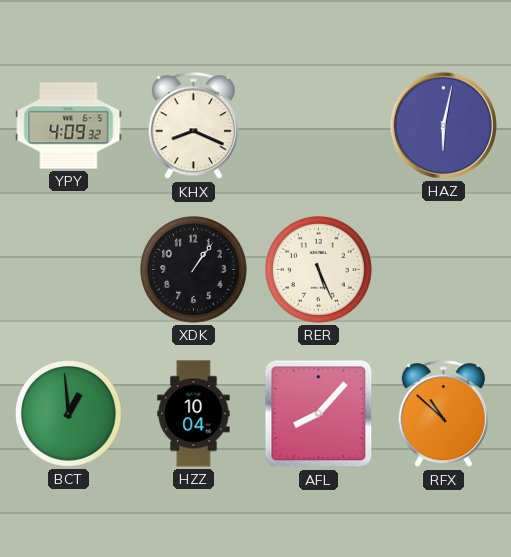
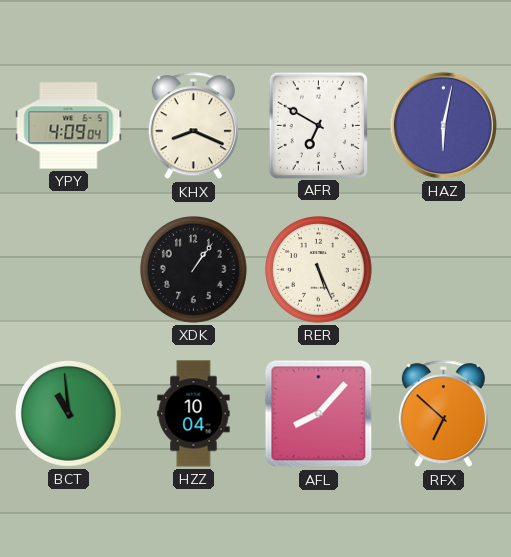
YPY: 4:09:32 -> 4:09:04
AFR: none -> 6:50
BCT: 12:59 -> 10:59
RFX: 10:52 -> 6:52
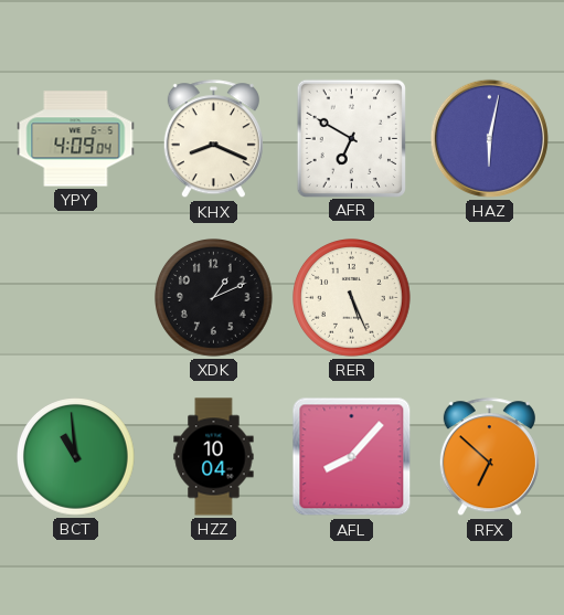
XDK: 1:06 -> 1:11
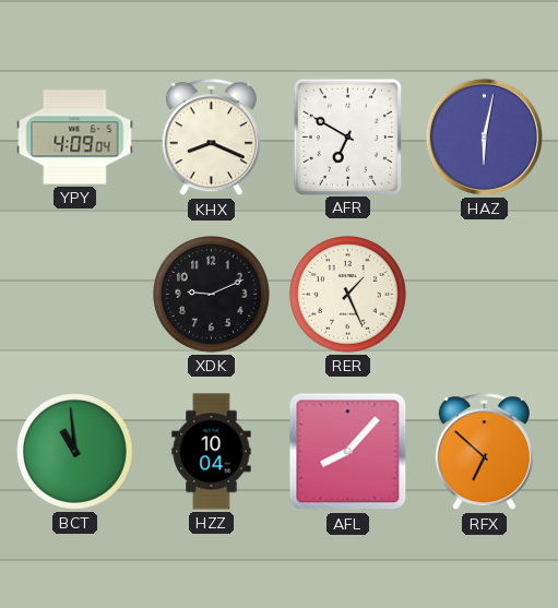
XDK: 1:11 -> 9:11
RER: 5:26 -> 1:26
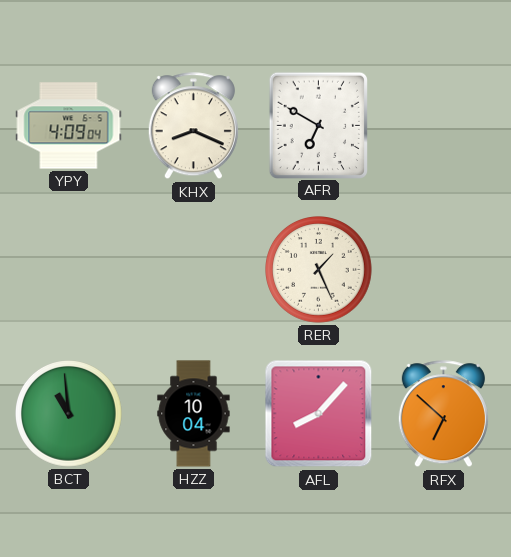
HAZ: 6:02 -> none
XDK: 9:11 -> none
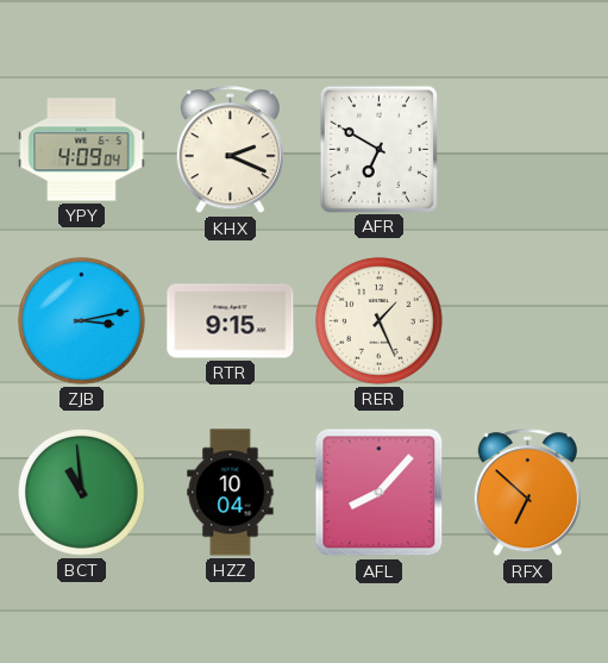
KHX: 8:19 -> 2:19
ZJB: none -> 3:13
RTR: none -> 9:15
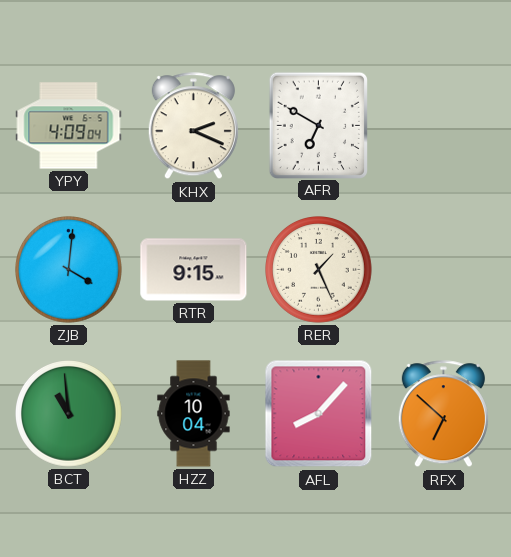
ZJB: 3:13 -> 4:01
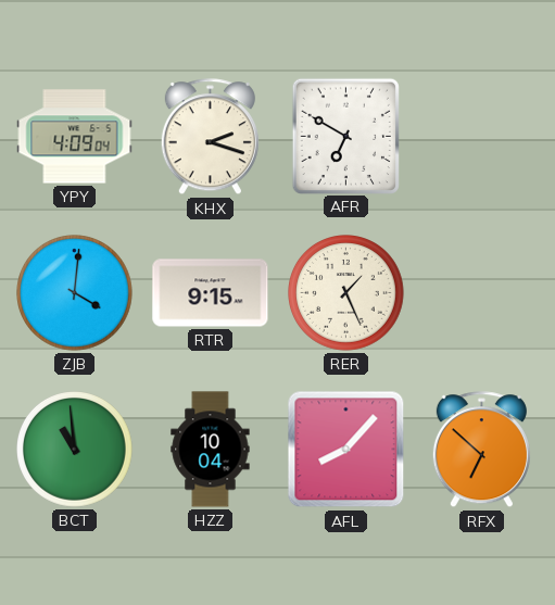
KHX: 2:19 -> 2:18
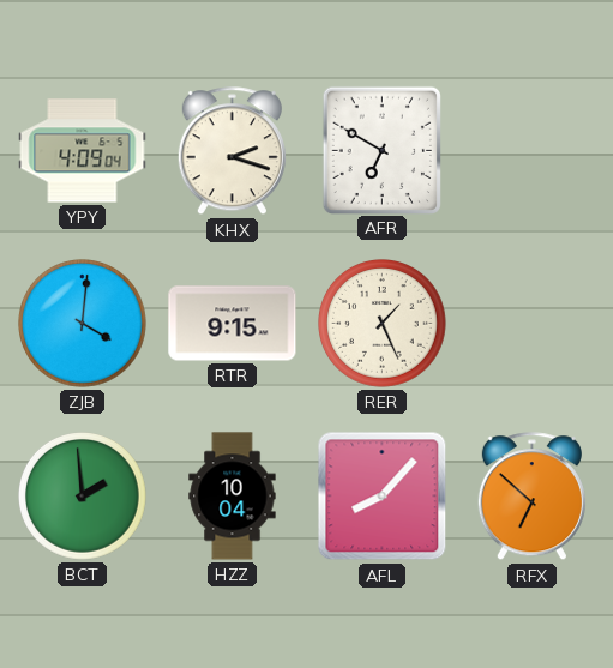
BCT: 10:59 -> 1:59
